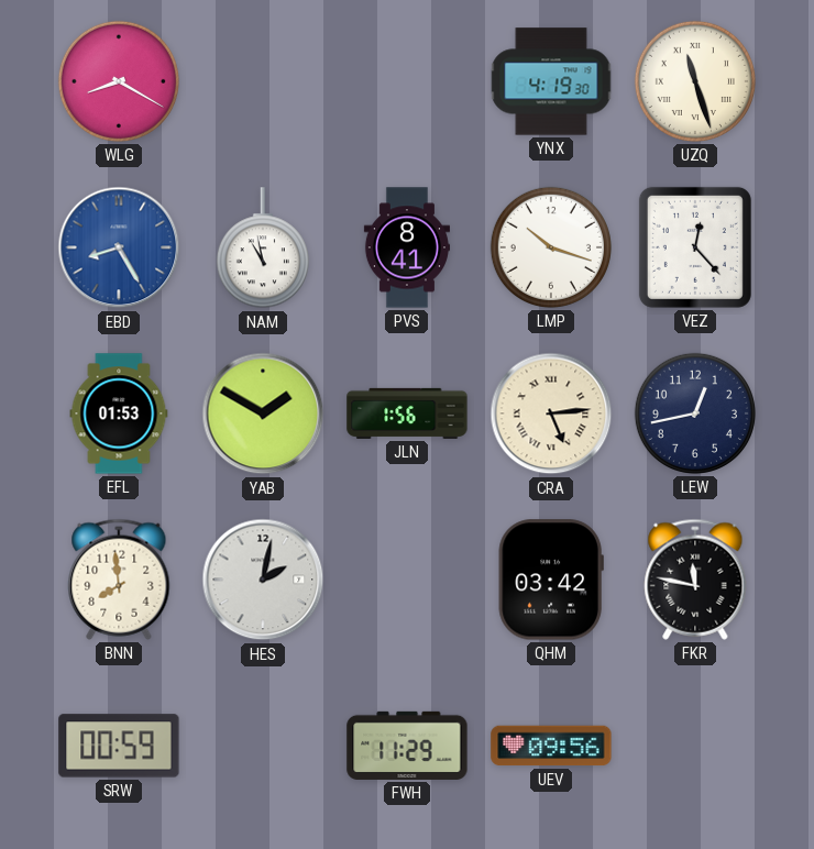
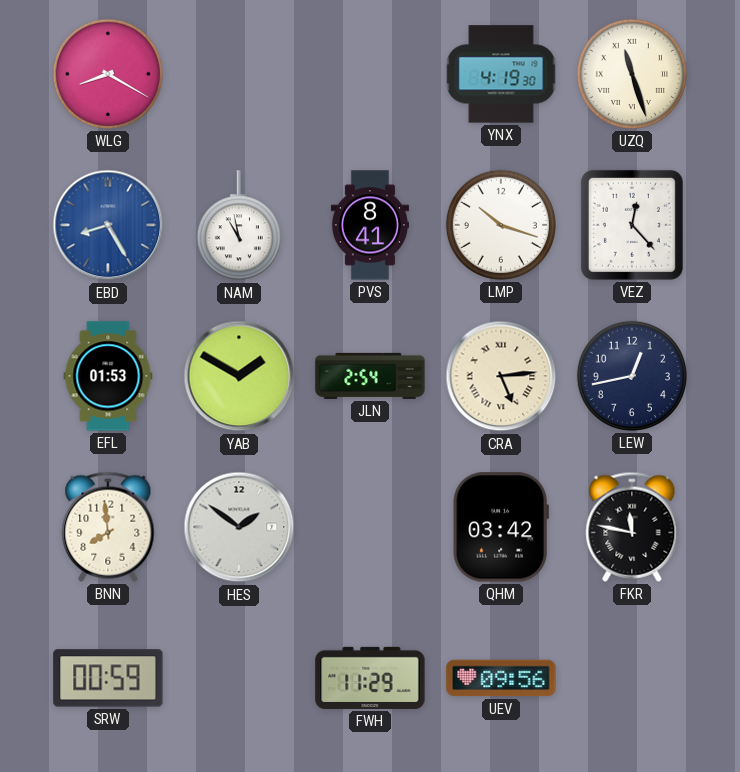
JLN: 1:56 -> 2:54
HES: 2:02 -> 1:51
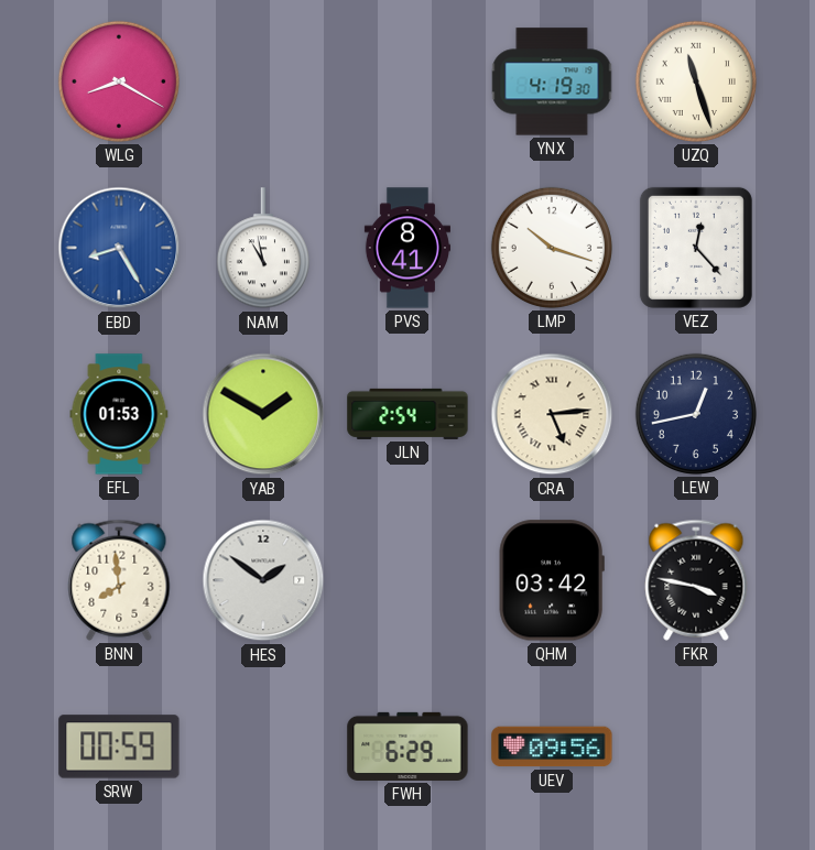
FKR: 11:47 -> 3:47
FWH: 11:29 -> 6:29
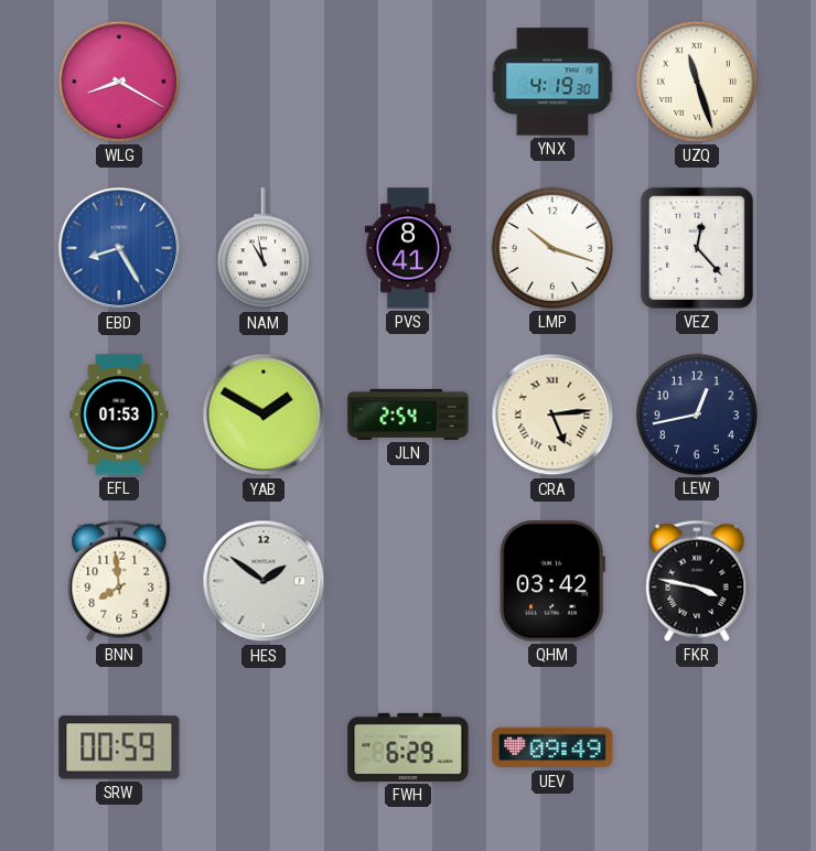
UEV: 09:56 -> 09:49
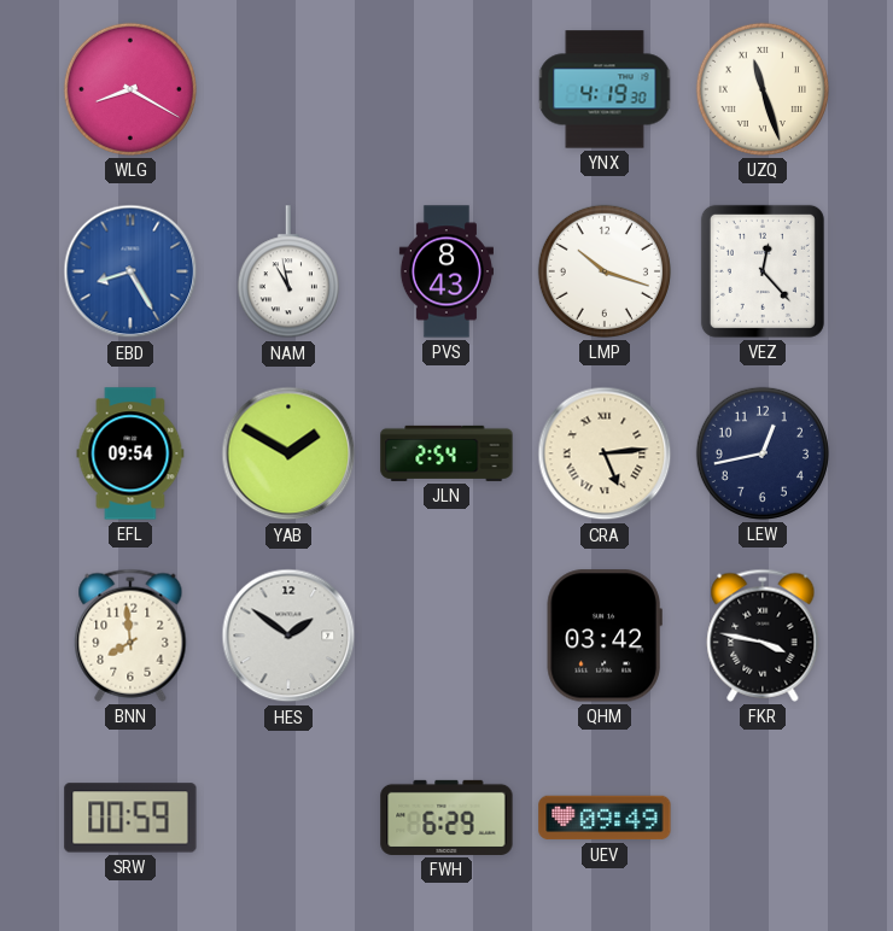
PVS: 8:41 -> 8:43
EFL: 01:53 -> 09:54
